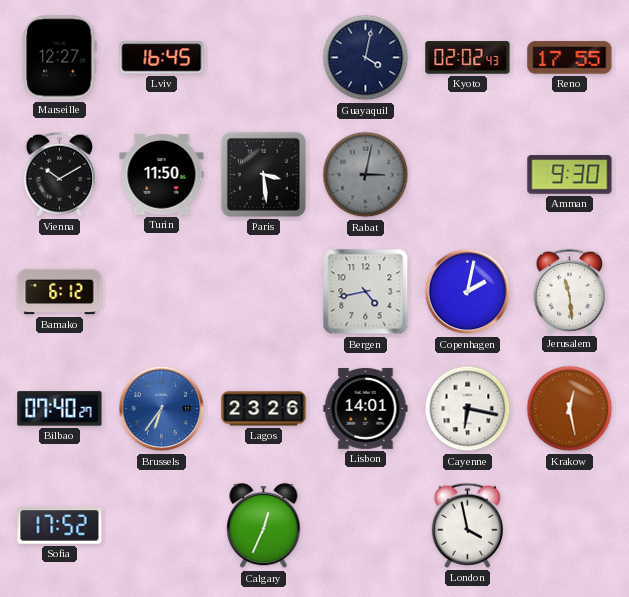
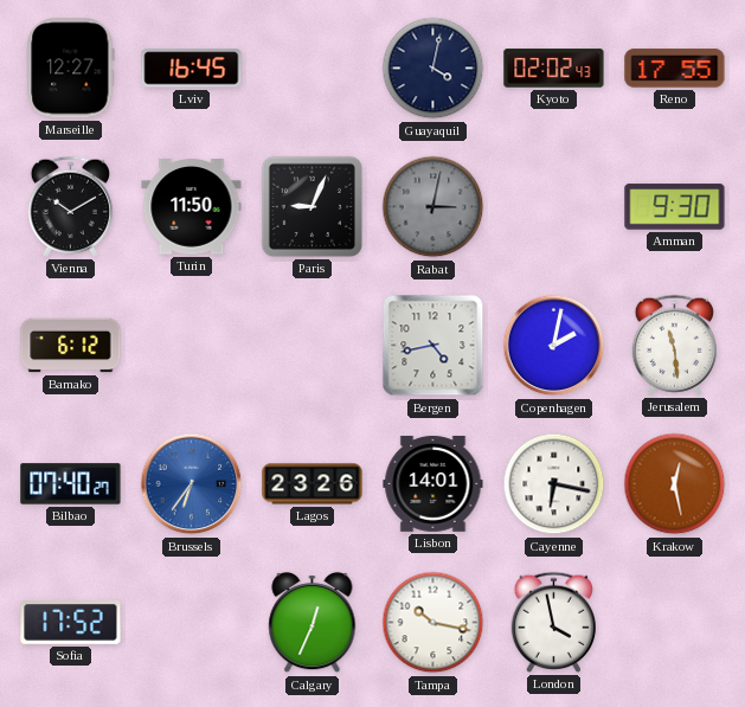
Paris: 3:29 -> 9:04
Tampa: none -> 10:17
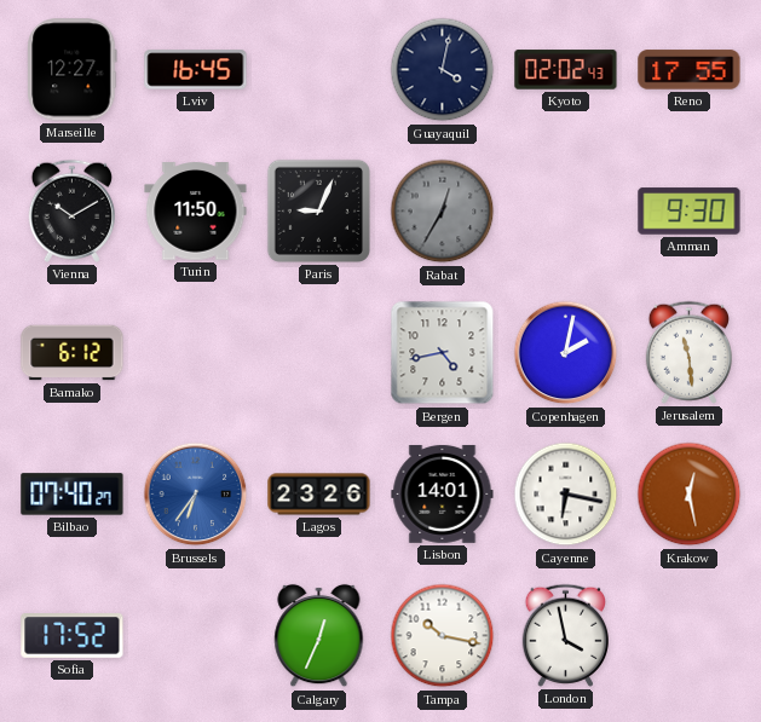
Rabat: 3:02 -> 12:35
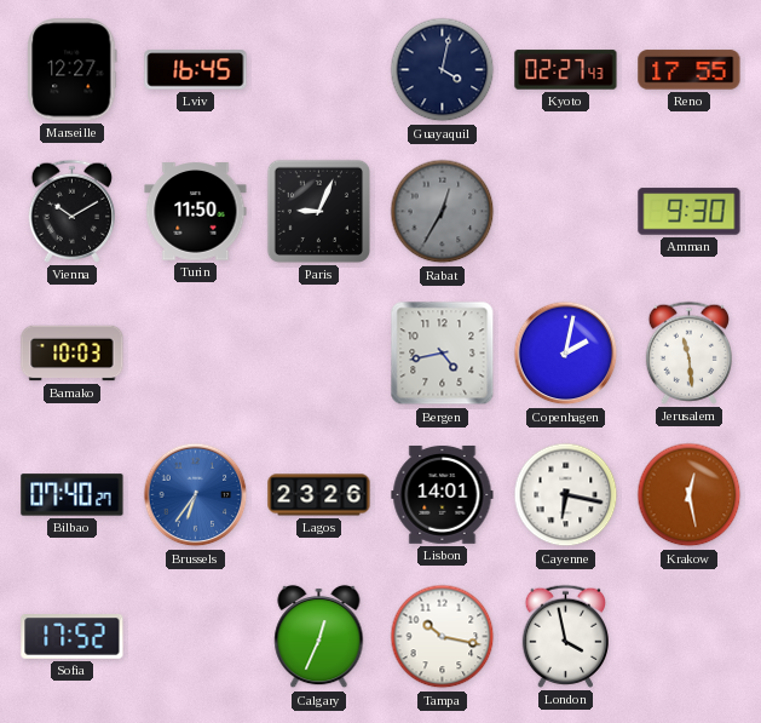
Kyoto: 02:02 -> 02:27
Bamako: 6:12 -> 10:03
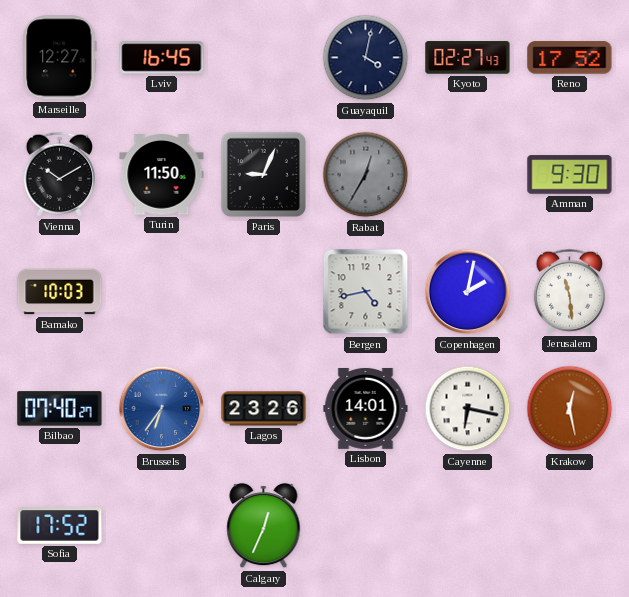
Reno: 17:55 -> 17:52
Tampa: 10:17 -> none
London: 3:58 -> none
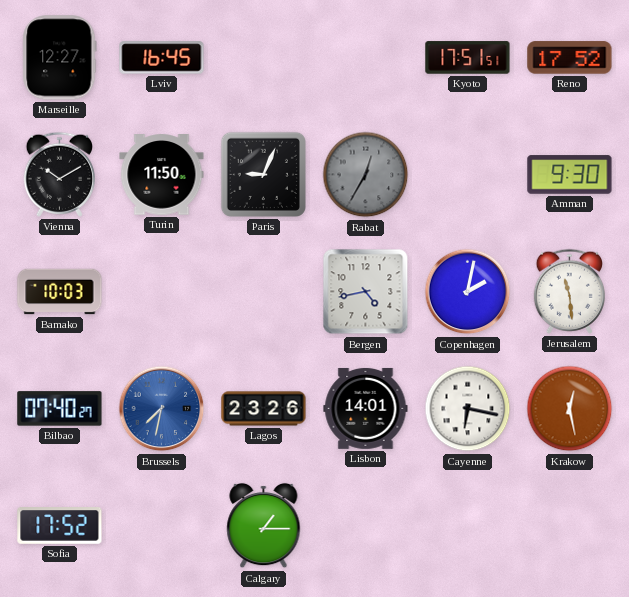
Guayaquil: 4:02 -> none
Kyoto: 02:27 -> 17:51
Brussels: 6:36 -> 7:32
Calgary: 12:34 -> 1:15
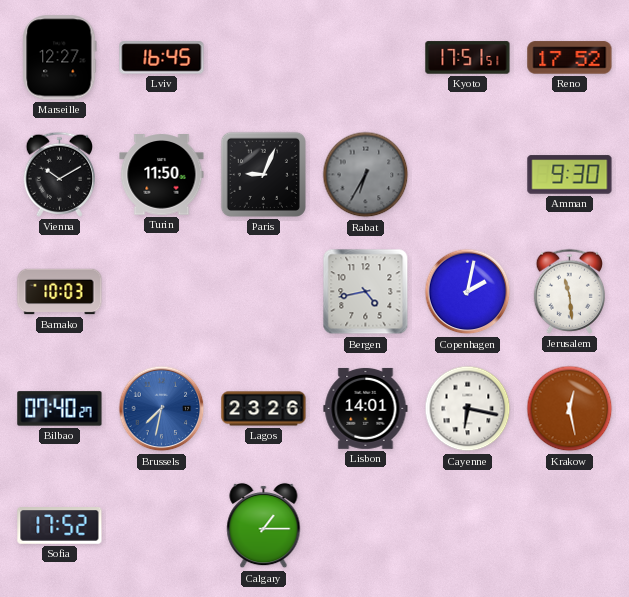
Rabat: 12:35 -> 6:35
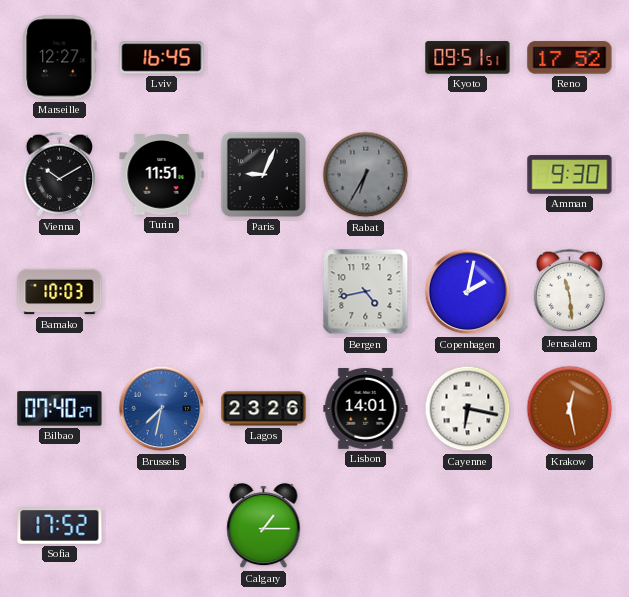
Kyoto: 17:51 -> 09:51
Turin: 11:50 -> 11:51
